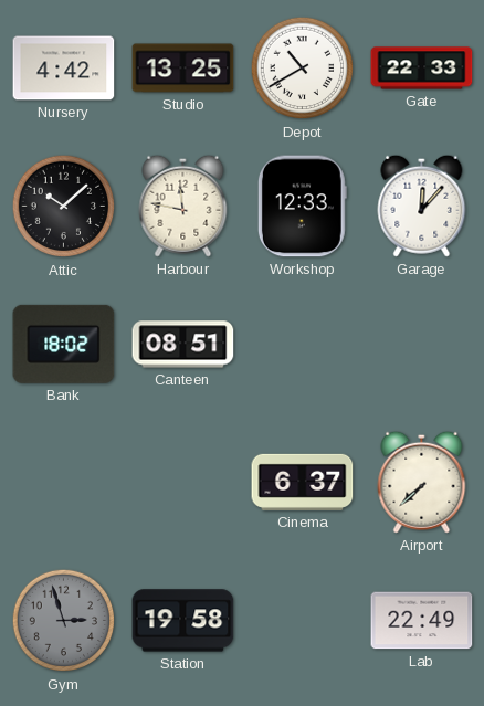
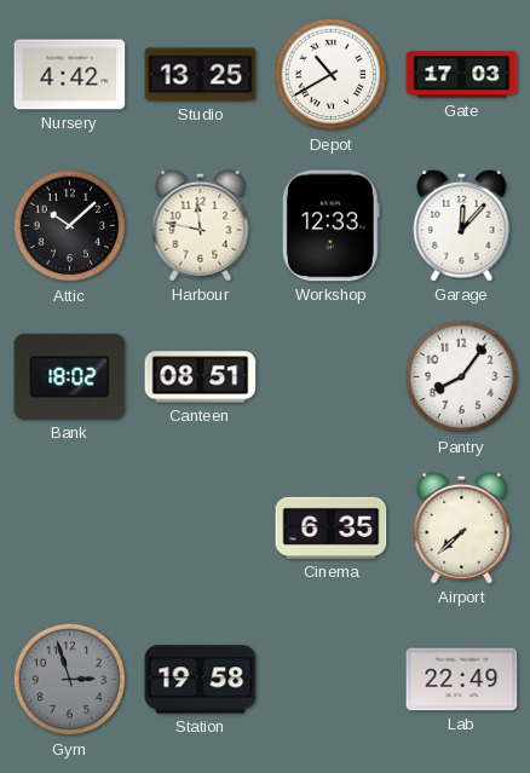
Gate: 22:33 -> 17:03
Pantry: none -> 8:06
Cinema: 6:37 -> 6:35
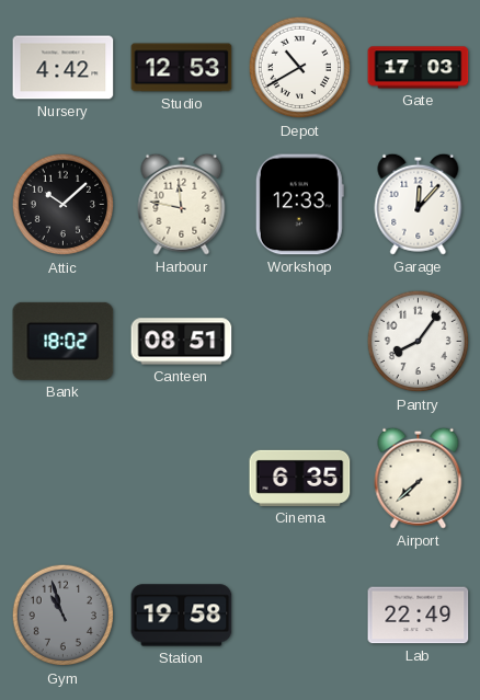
Studio: 13:25 -> 12:53
Gym: 2:57 -> 10:57
